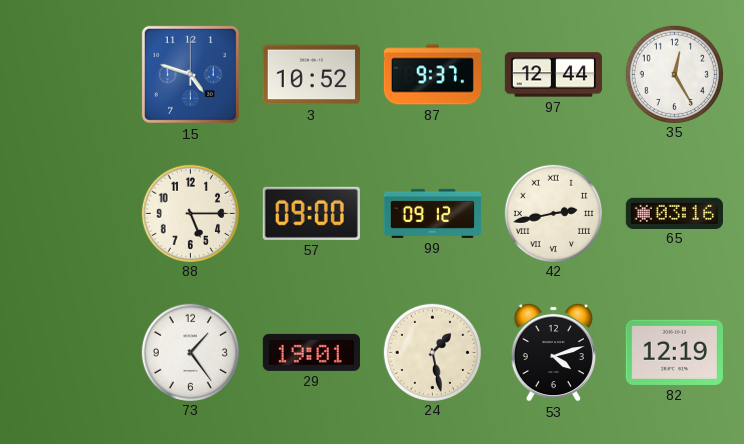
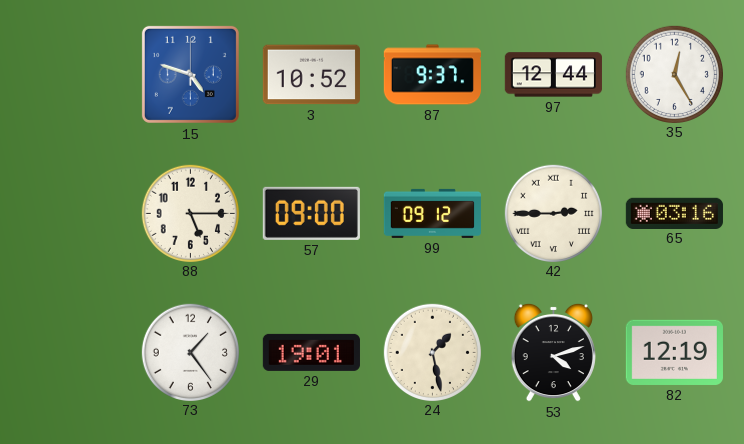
42: 2:43 -> 2:45
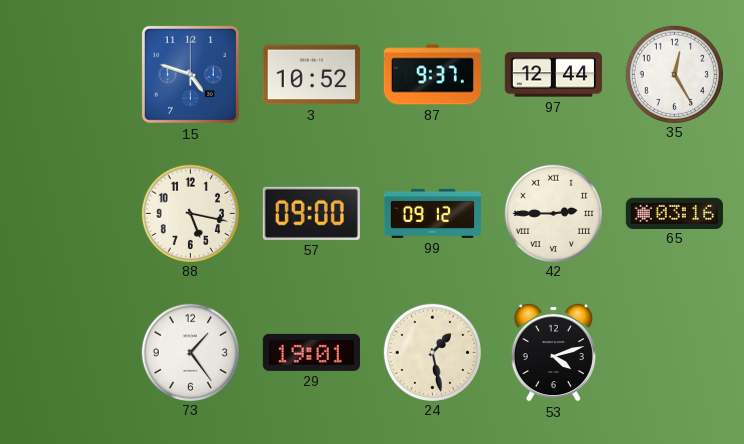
88: 5:15 -> 5:17
82: 12:19 -> none
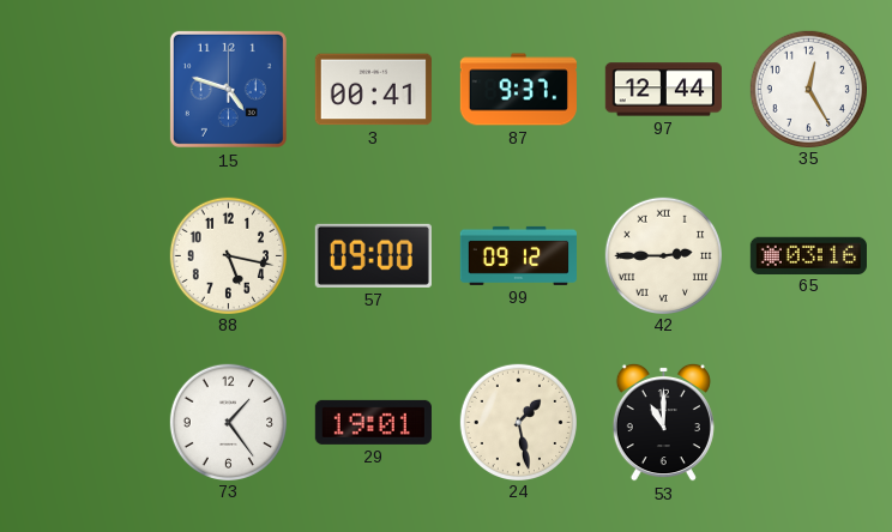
3: 10:52 -> 00:41
53: 4:12 -> 11:00
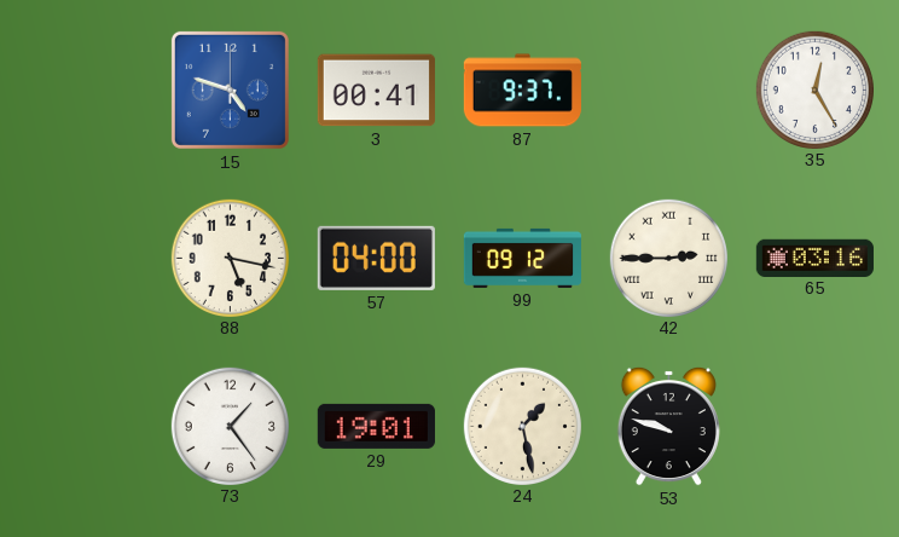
97: 12:44 -> none
57: 09:00 -> 04:00
53: 11:00 -> 9:48
